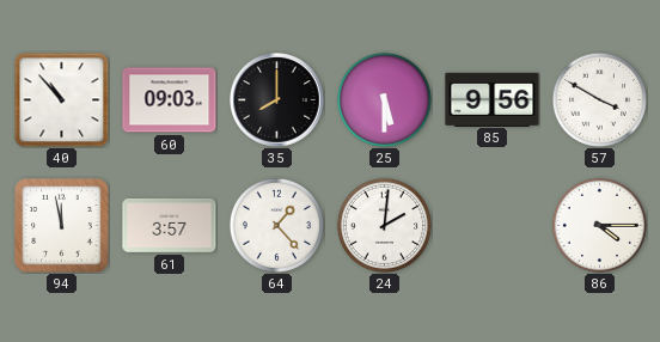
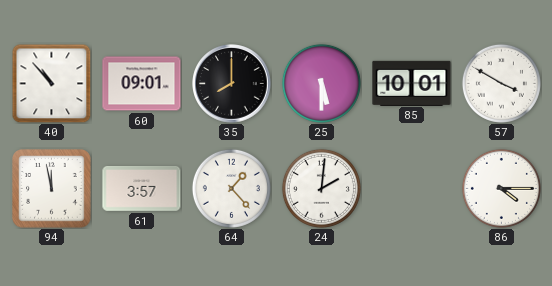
60: 09:03 -> 09:01
85: 9:56 -> 10:01
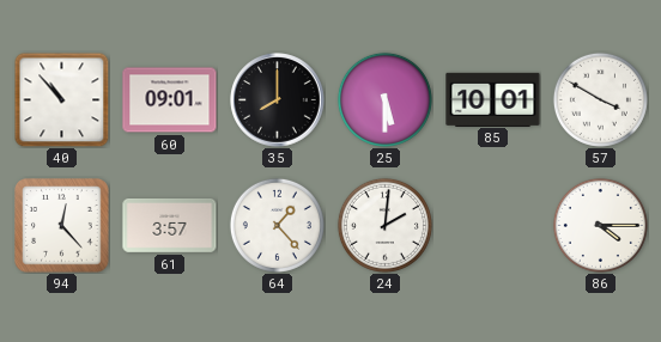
94: 11:58 -> 12:23
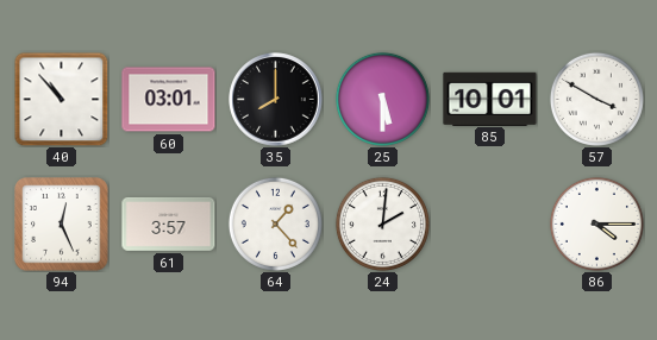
60: 09:01 -> 03:01
94: 12:23 -> 12:26
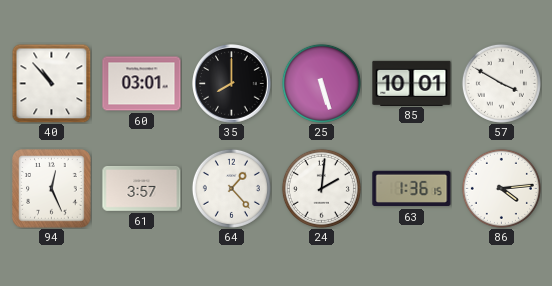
25: 5:30 -> 5:27
63: none -> 1:36
86: 4:15 -> 4:14
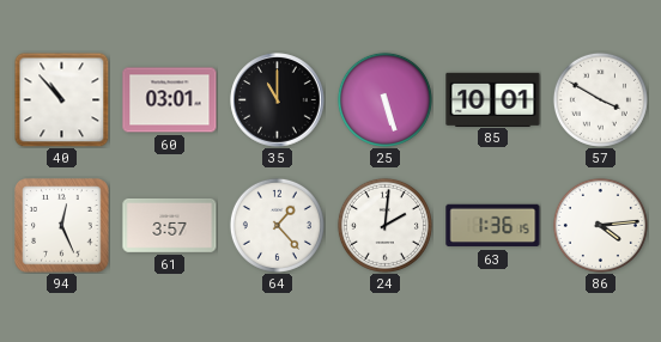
35: 8:00 -> 11:00
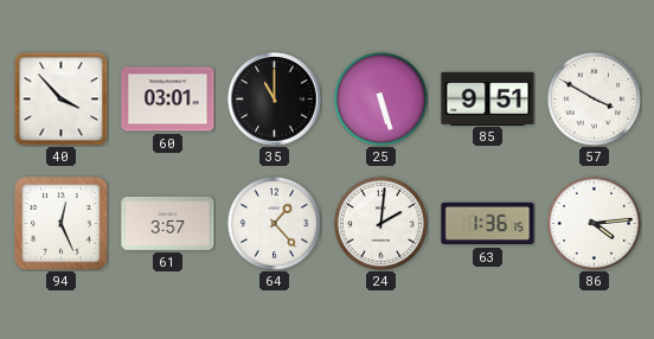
40: 10:53 -> 3:53
85: 10:01 -> 9:51
